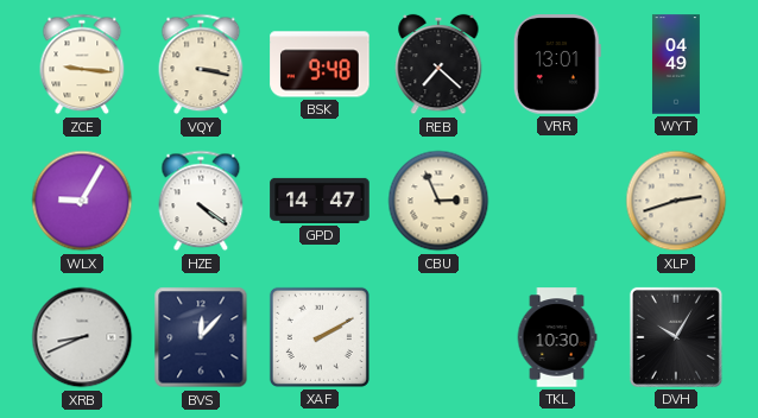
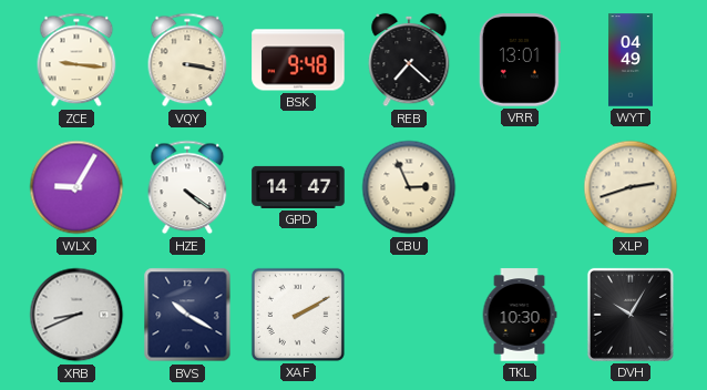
BVS: 12:07 -> 10:20
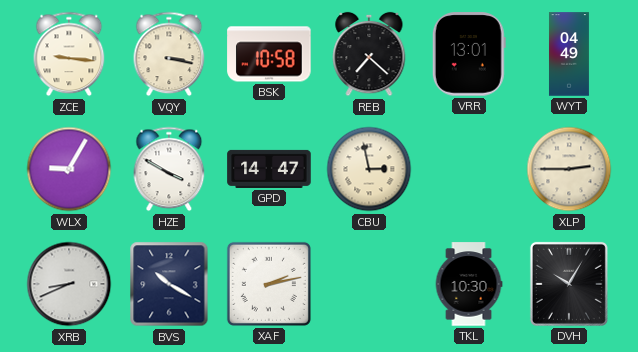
BSK: 9:48 -> 10:58
HZE: 4:21 -> 3:50
CBU: 2:56 -> 2:58
XLP: 2:42 -> 2:45
XAF: 2:10 -> 2:13
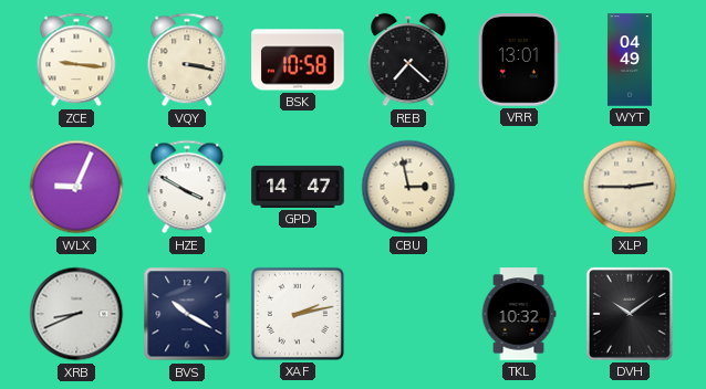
WLX: 9:05 -> 9:04
TKL: 10:30 -> 10:32
DVH: 10:05 -> 10:09
